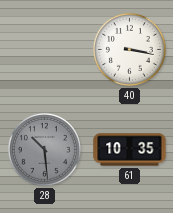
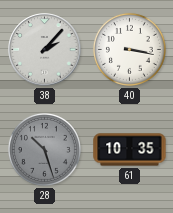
38: none -> 2:07
28: 10:29 -> 10:27
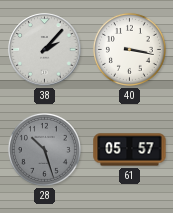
61: 10:35 -> 05:57
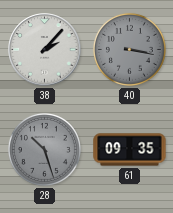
40 dial: white -> grey
61: 05:57 -> 09:35
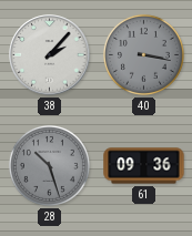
61: 09:35 -> 09:36
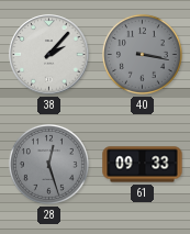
28: 10:27 -> 12:27
61: 09:36 -> 09:33
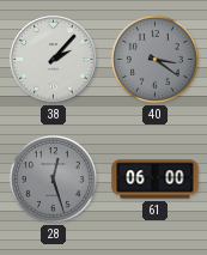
40: 3:17 -> 3:21
61: 09:33 -> 06:00
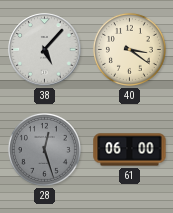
38: 2:07 -> 5:07
40 dial: grey -> cream
